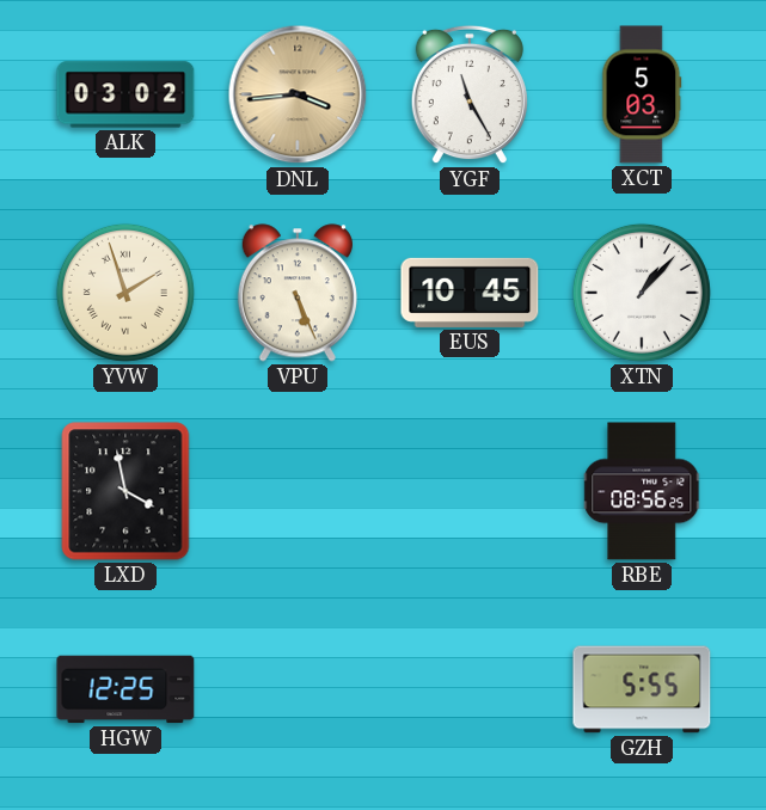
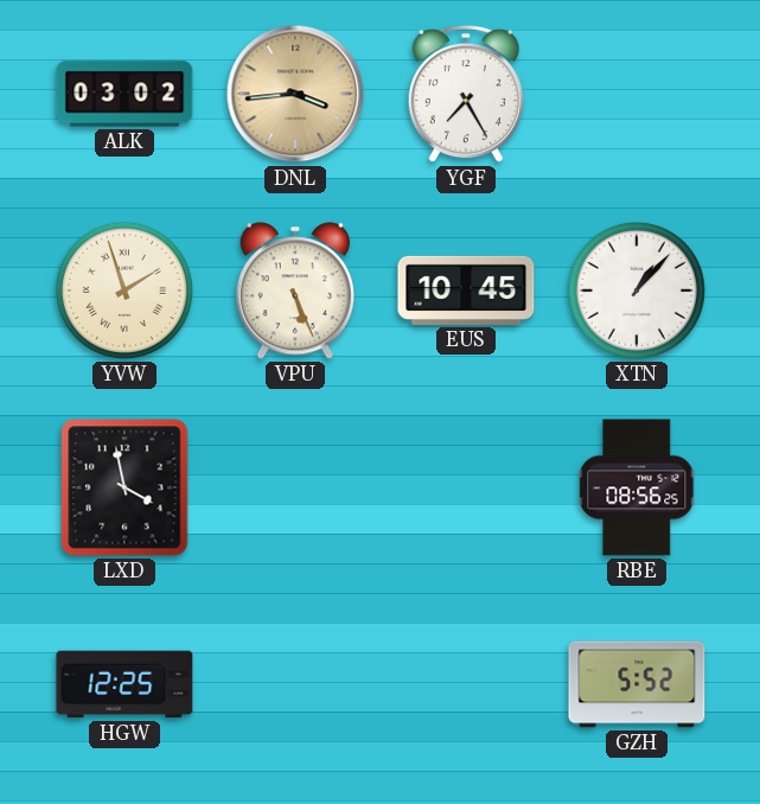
YGF: 11:25 -> 7:25
XCT: 5:03 -> none
GZH: 5:55 -> 5:52
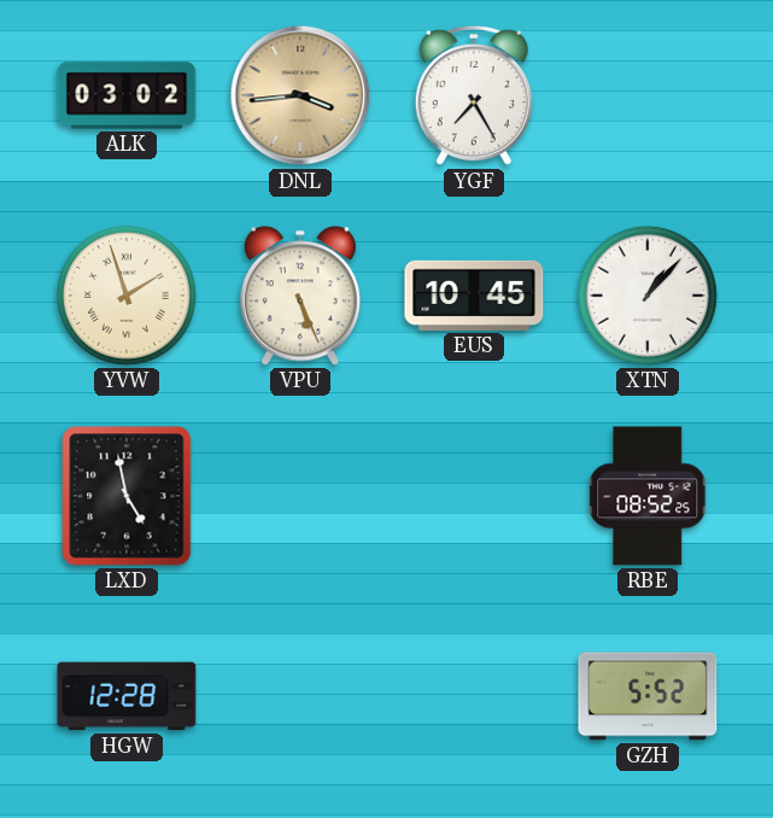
LXD: 3:58 -> 4:58
RBE: 08:56 -> 08:52
HGW: 12:25 -> 12:28
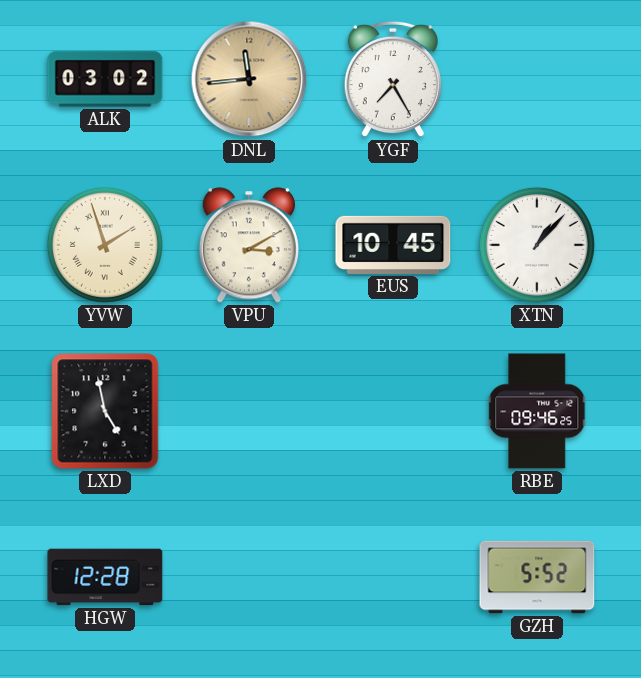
DNL: 3:44 -> 11:44
VPU: 5:26 -> 3:10
RBE: 08:52 -> 09:46
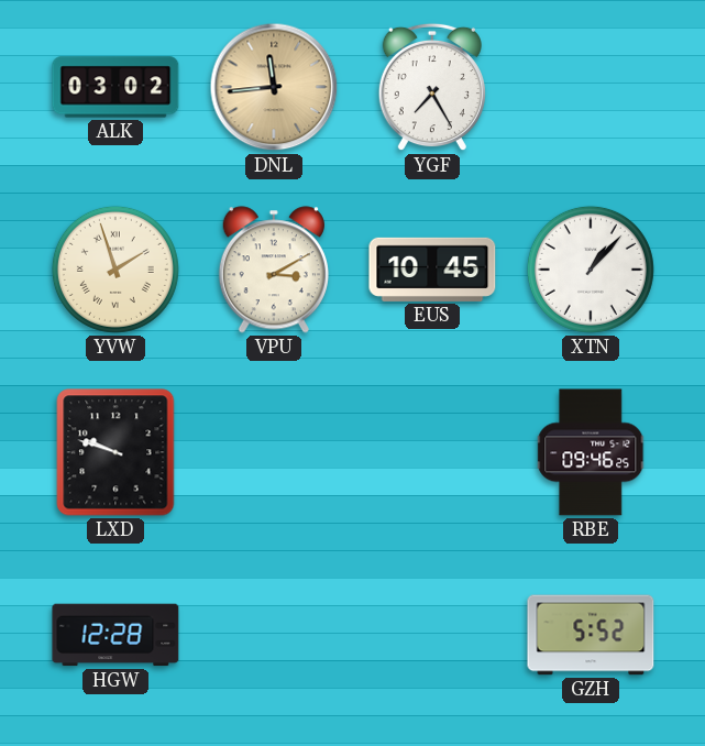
LXD: 4:58 -> 9:48
